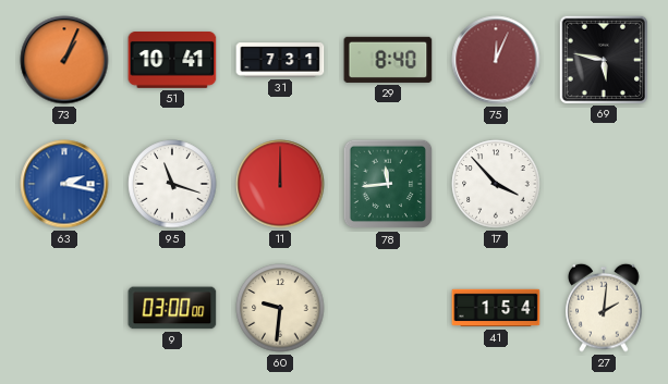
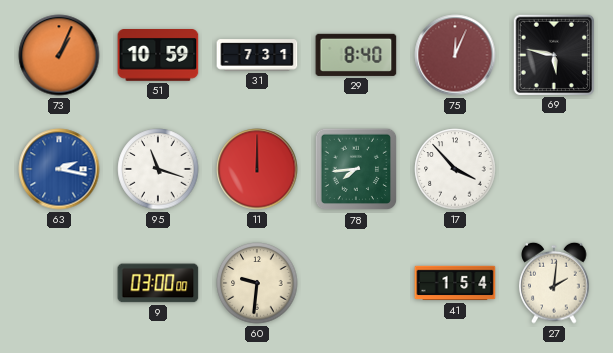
51: 10:41 -> 10:59
78: 11:44 -> 7:44
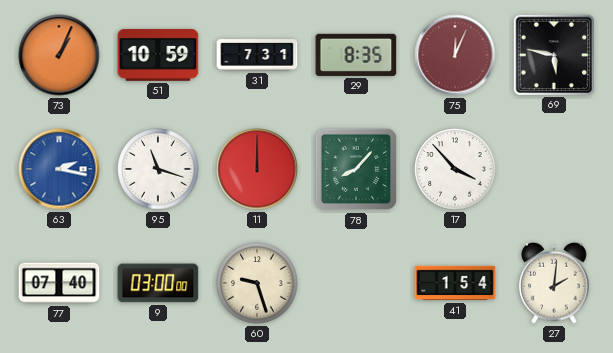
29: 8:40 -> 8:35
78: 7:44 -> 8:07
77: none -> 07:40
60: 9:31 -> 9:27
